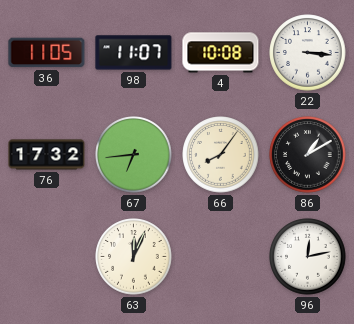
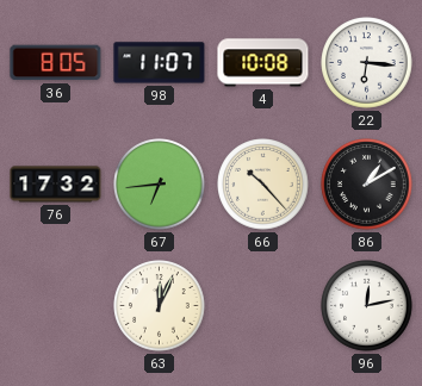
36: 11:05 -> 8:05
22: 3:16 -> 6:16
66: 8:06 -> 10:23
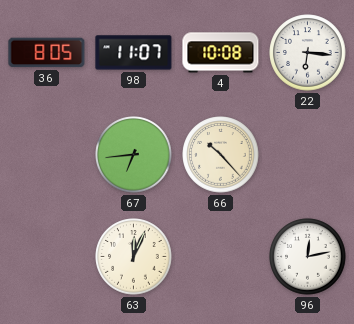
76: 17:32 -> none
86: 1:10 -> none
